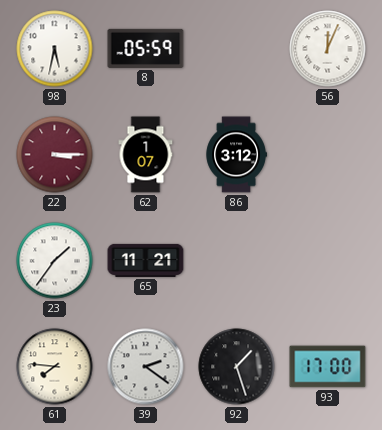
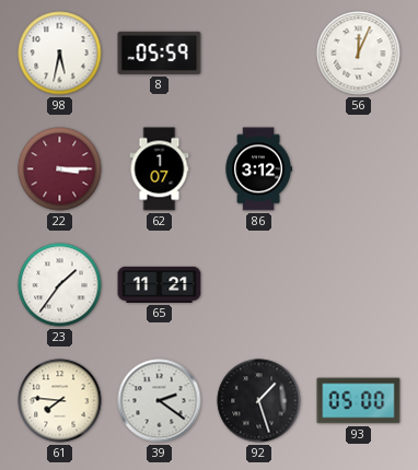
93: 17:00 -> 05:00
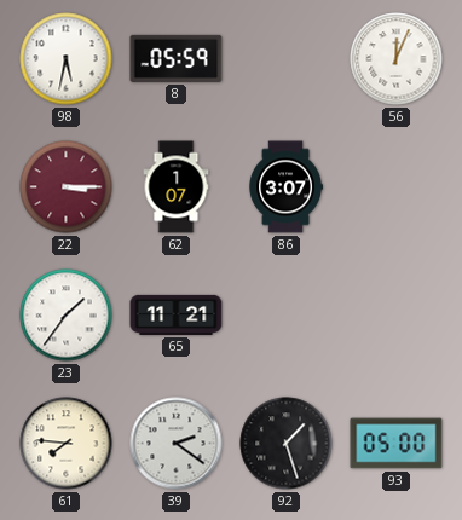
86: 3:12 -> 3:07
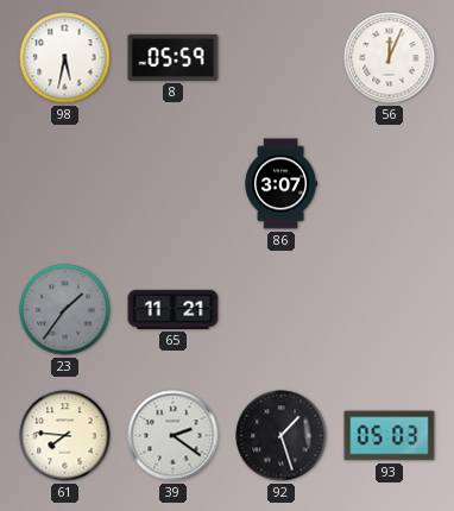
22: 3:15 -> none
62: 1:07 -> none
23 dial: white -> grey
93: 05:00 -> 05:03
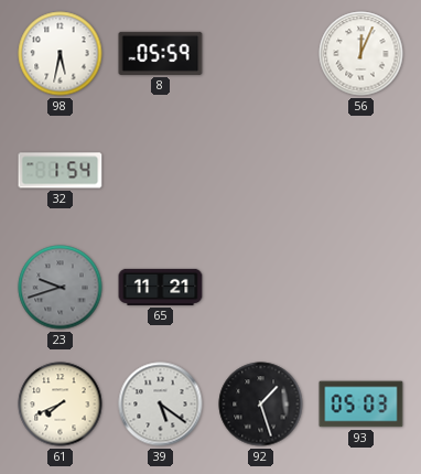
32: none -> 1:54
86: 3:07 -> none
23: 1:36 -> 9:42
61: 7:46 -> 7:41
39: 2:21 -> 5:21
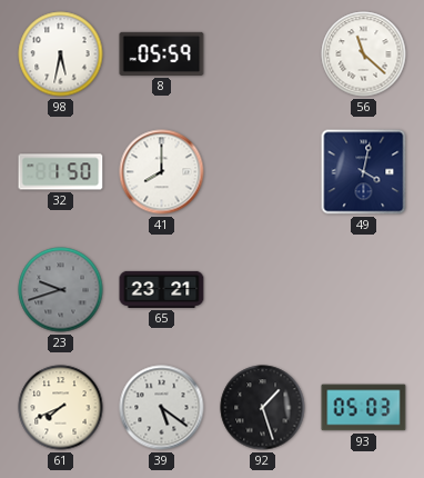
56: 12:04 -> 11:22
32: 1:54 -> 1:50
41: none -> 8:00
49: none -> 4:02
65: 11:21 -> 23:21
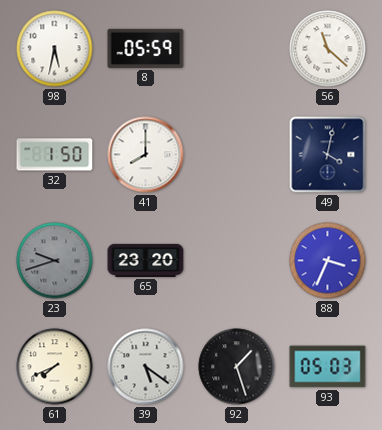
65: 23:21 -> 23:20
88: none -> 3:34
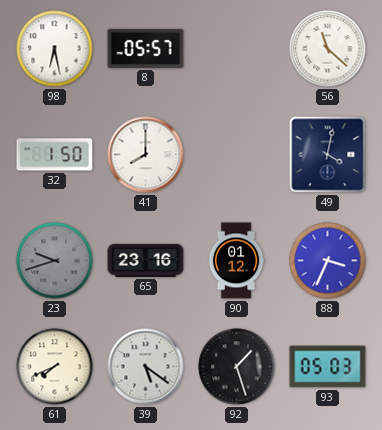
98: 5:32 -> 6:28
8: 05:59 -> 05:57
65: 23:20 -> 23:16
90: none -> 01:12
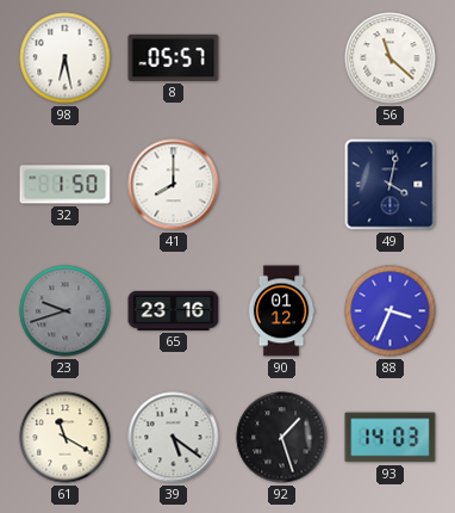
61: 7:41 -> 11:20
93: 05:03 -> 14:03
